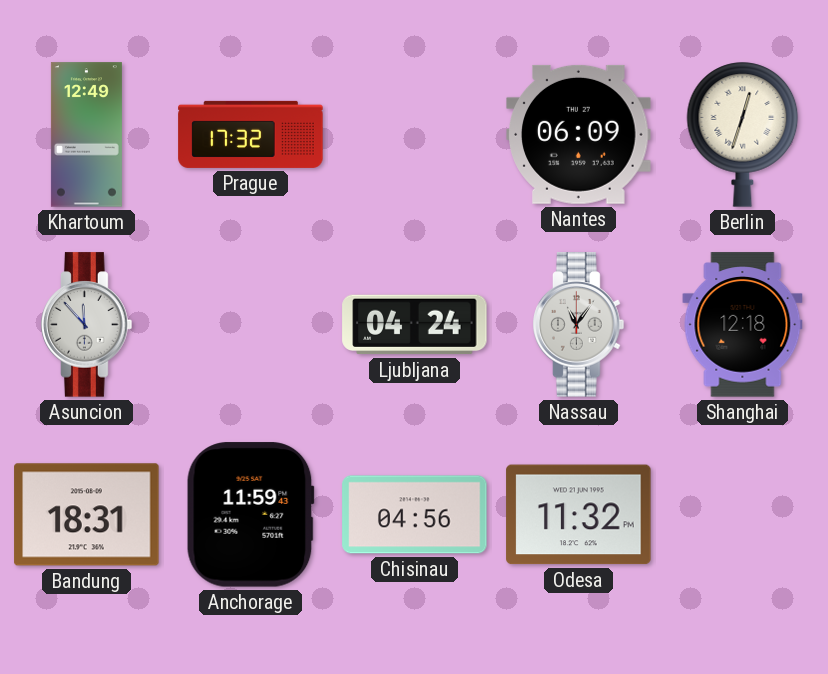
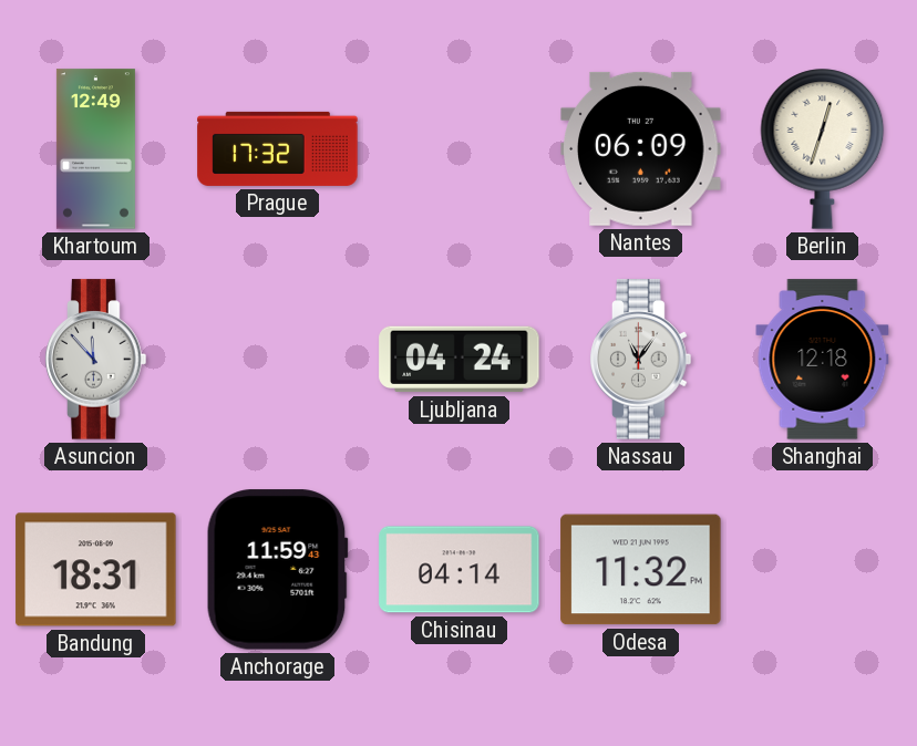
Chisinau: 04:56 -> 04:14
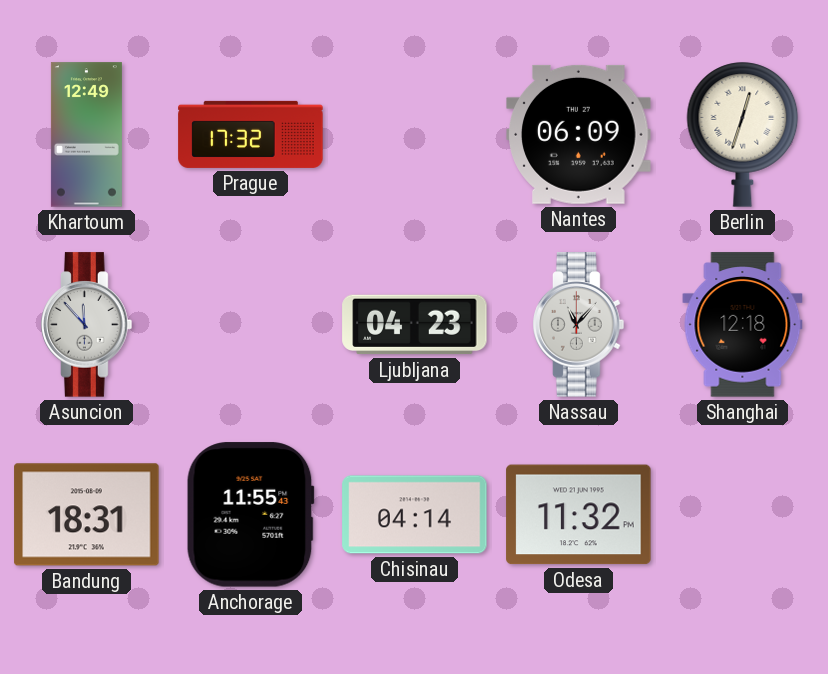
Ljubljana: 04:24 -> 04:23
Nassau: 11:06 -> 11:07
Anchorage: 11:59 -> 11:55
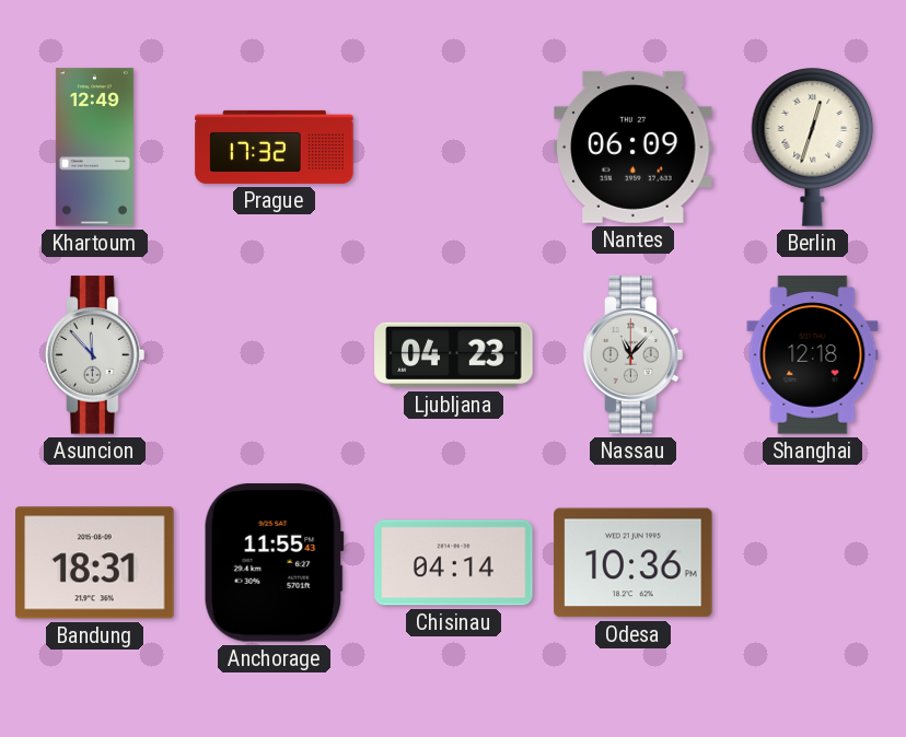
Odesa: 11:32 -> 10:36
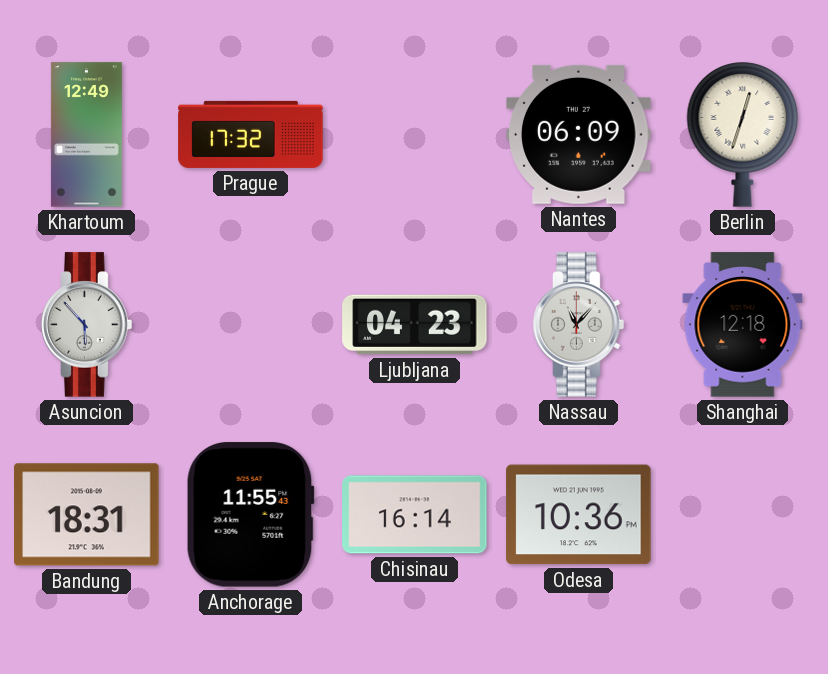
Asuncion: 11:53 -> 5:53
Chisinau: 04:14 -> 16:14
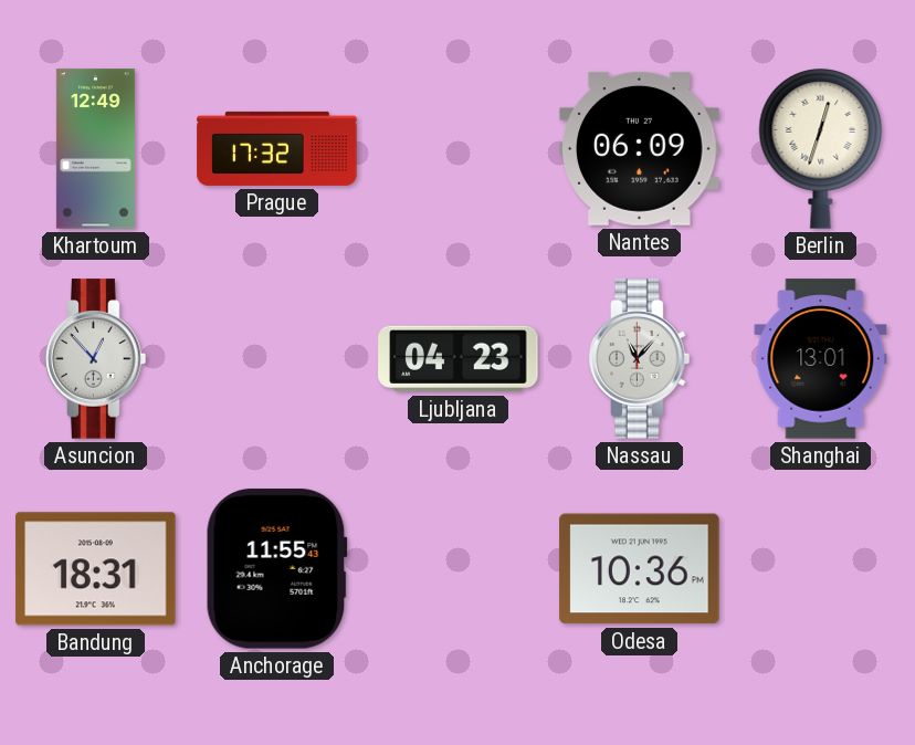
Asuncion: 5:53 -> 12:53
Shanghai: 12:18 -> 13:01
Chisinau: 16:14 -> none
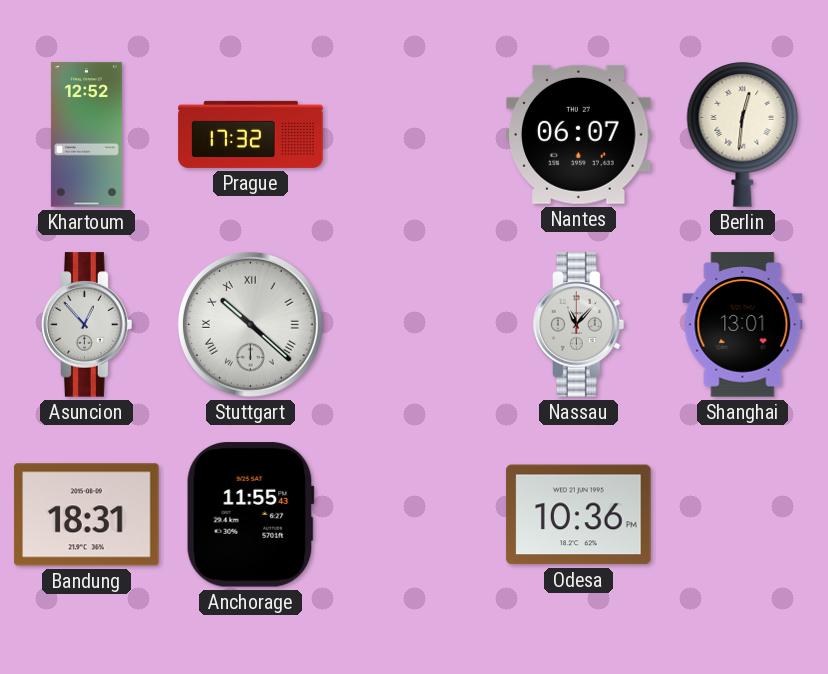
Khartoum: 12:49 -> 12:52
Nantes: 06:09 -> 06:07
Berlin: 12:33 -> 12:31
Stuttgart: none -> 10:22
Ljubljana: 04:23 -> none
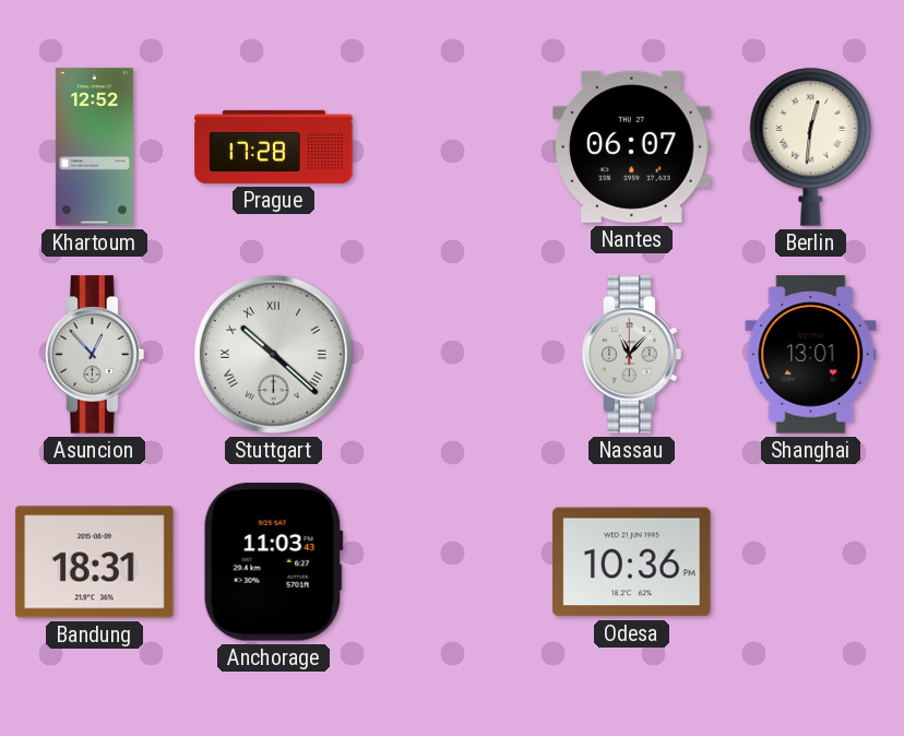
Prague: 17:32 -> 17:28
Anchorage: 11:55 -> 11:03
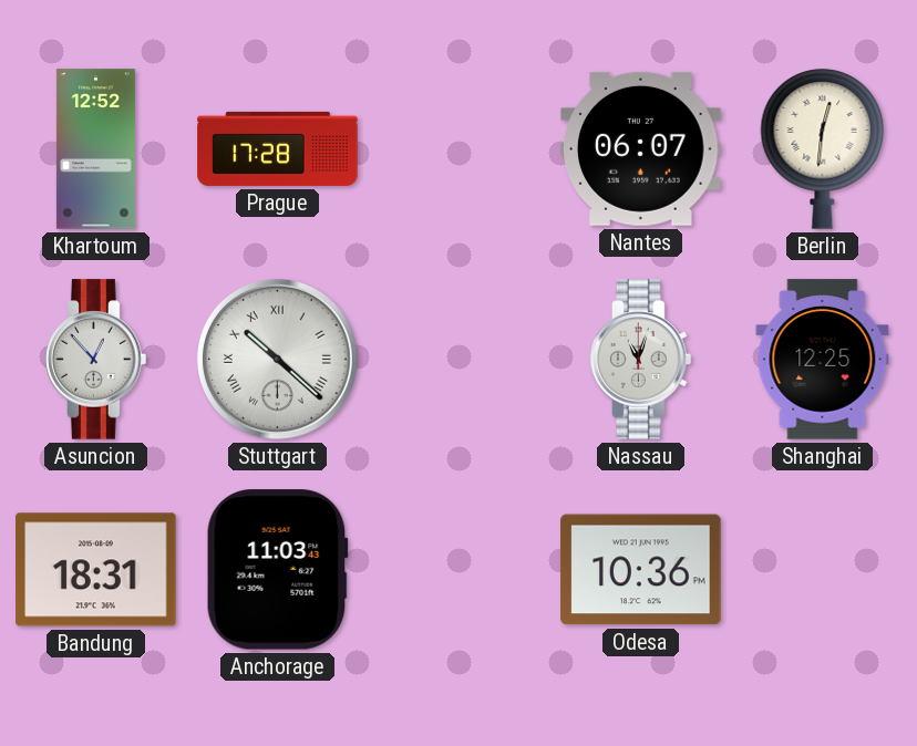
Nassau: 11:07 -> 11:03
Shanghai: 13:01 -> 12:25
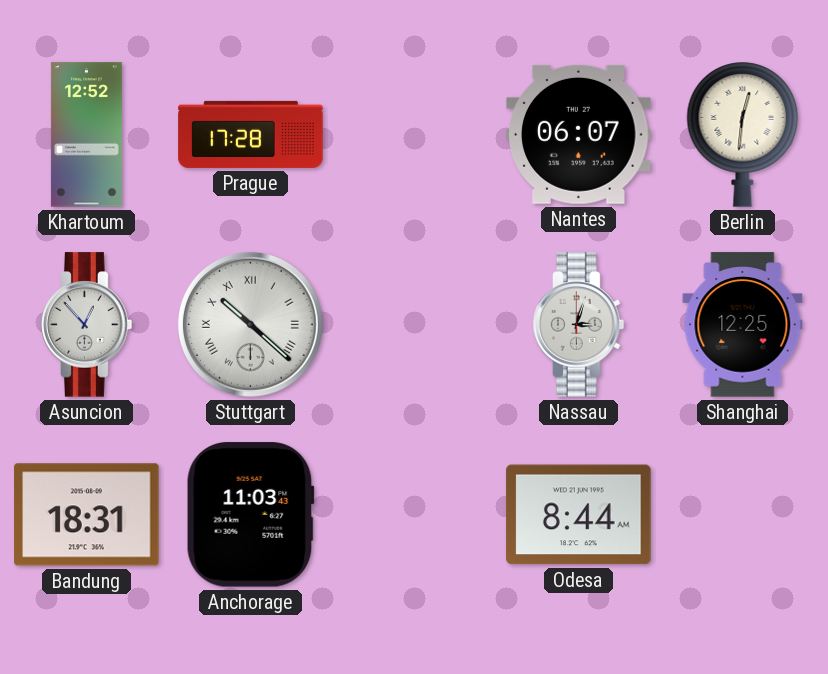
Nassau: 11:03 -> 3:03
Odesa: 10:36 -> 8:44
